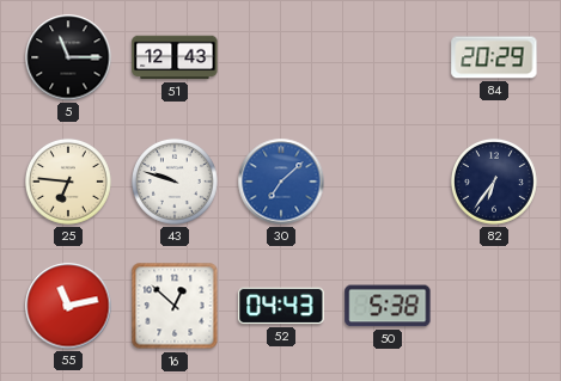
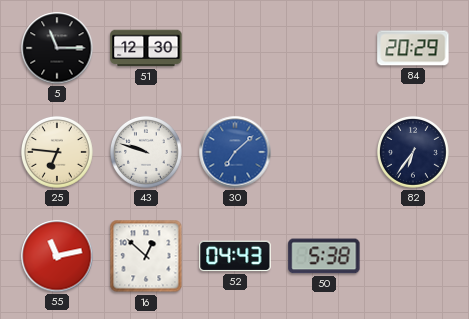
51: 12:43 -> 12:30
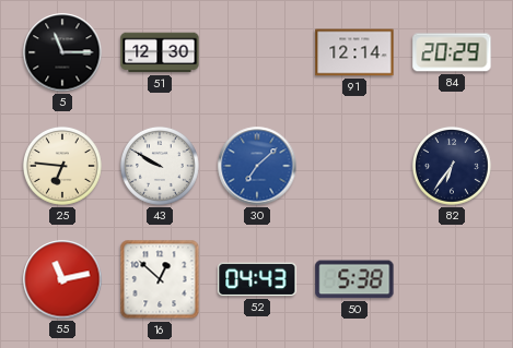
91: none -> 12:14
43: 9:48 -> 9:50
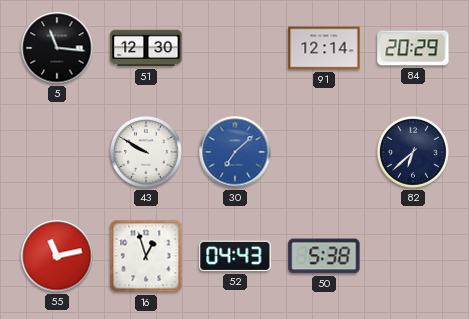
5: 11:15 -> 11:16
25: 6:46 -> none
82: 6:36 -> 6:38
16: 12:52 -> 12:57
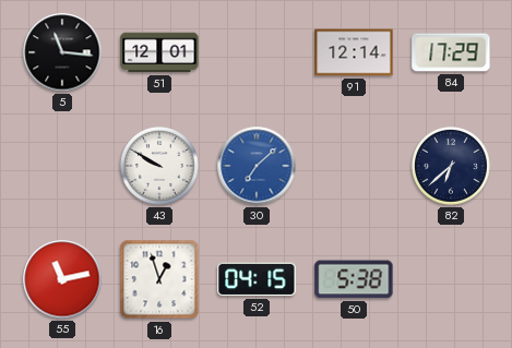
51: 12:30 -> 12:01
84: 20:29 -> 17:29
52: 04:43 -> 04:15
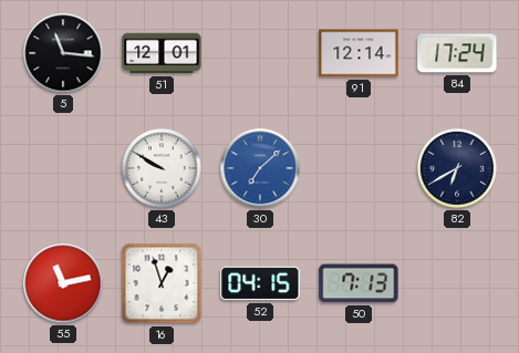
84: 17:29 -> 17:24
82: 6:38 -> 6:40
50: 5:38 -> 7:13
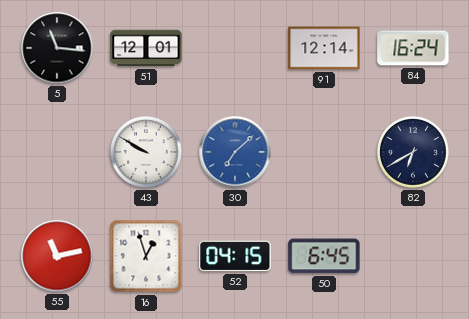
84: 17:24 -> 16:24
50: 7:13 -> 6:45
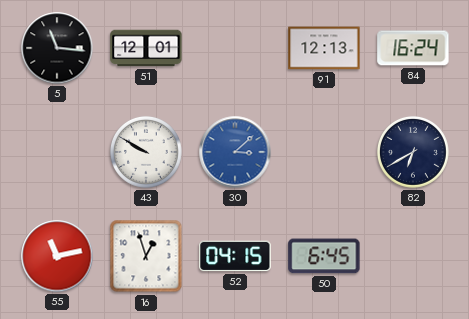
91: 12:14 -> 12:13
30: 7:08 -> 3:08
